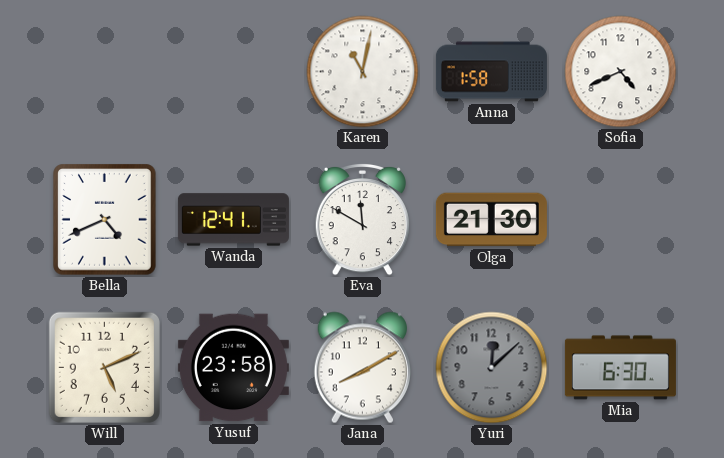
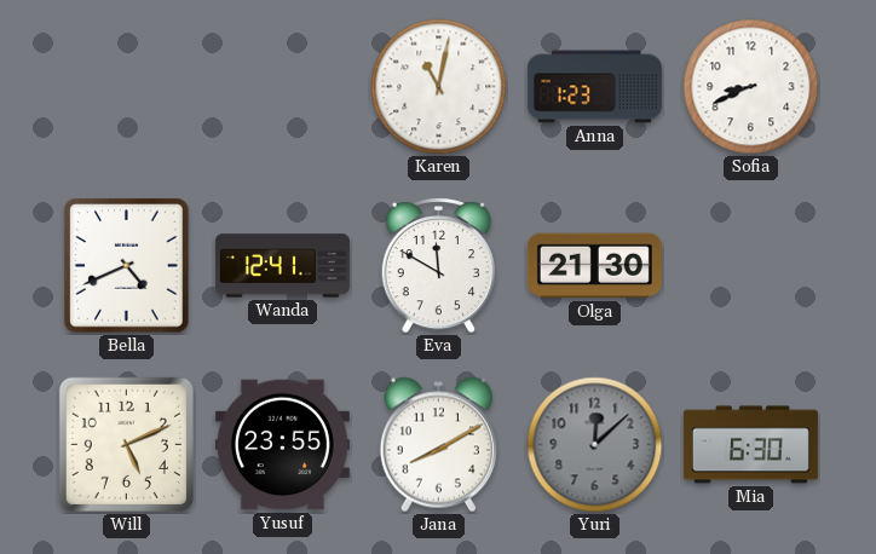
Anna: 1:58 -> 1:23
Sofia: 4:41 -> 8:41
Yusuf: 23:58 -> 23:55
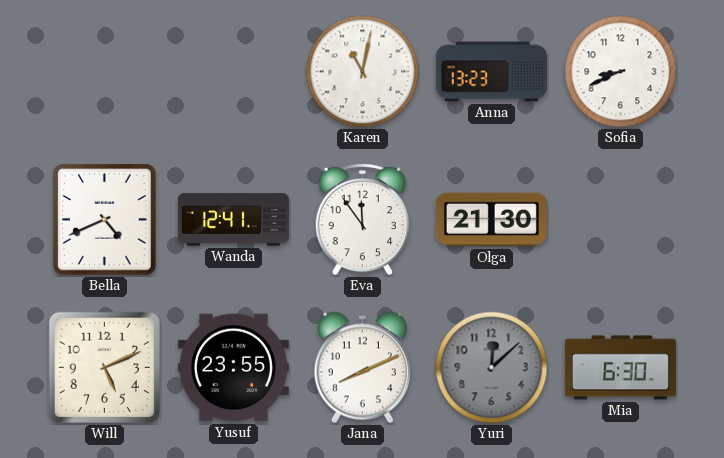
Anna: 1:23 -> 13:23
Eva: 11:50 -> 11:54
Jana: 8:10 -> 8:11
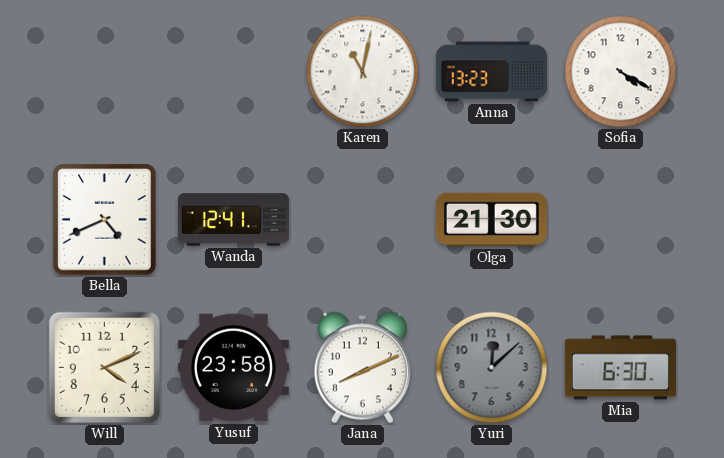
Sofia: 8:41 -> 4:20
Eva: 11:54 -> none
Will: 5:11 -> 4:11
Yusuf: 23:55 -> 23:58
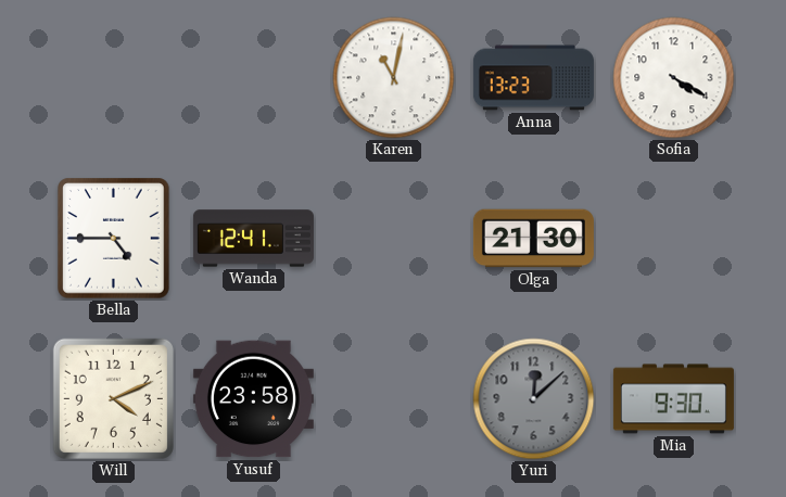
Bella: 4:41 -> 4:45
Jana: 8:11 -> none
Mia: 6:30 -> 9:30
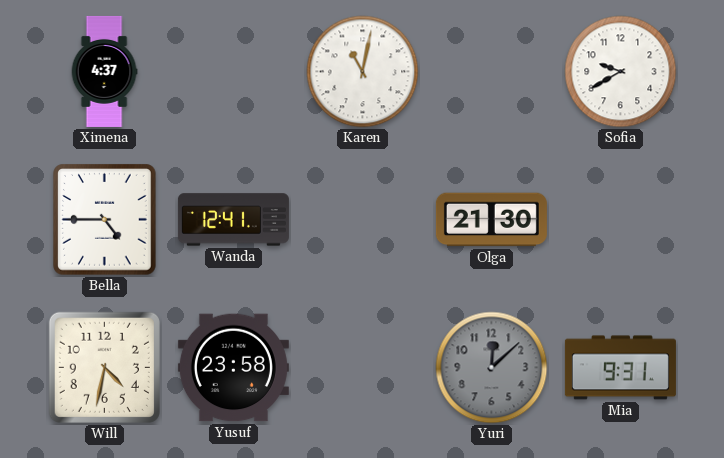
Ximena: none -> 4:37
Anna: 13:23 -> none
Sofia: 4:20 -> 9:40
Will: 4:11 -> 4:32
Mia: 9:30 -> 9:31
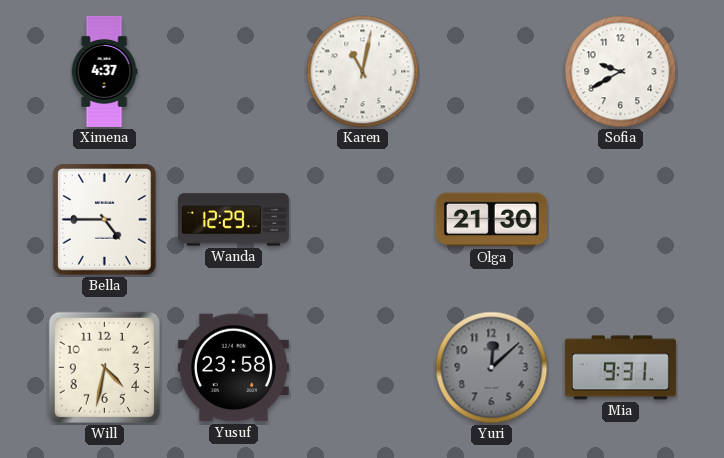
Wanda: 12:41 -> 12:29
